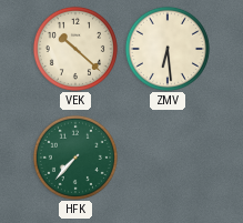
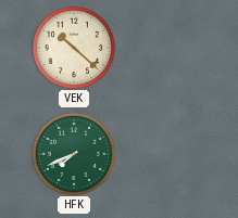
ZMV: 6:29 -> none
HFK: 7:37 -> 7:41
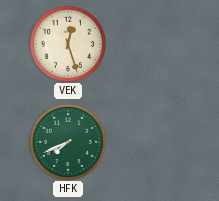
VEK: 10:22 -> 12:27
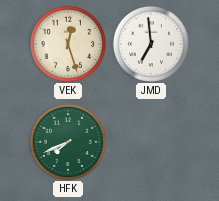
JMD: none -> 6:59
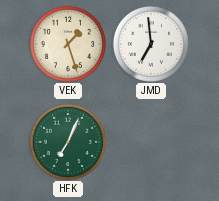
VEK: 12:27 -> 1:27
HFK: 7:41 -> 7:04
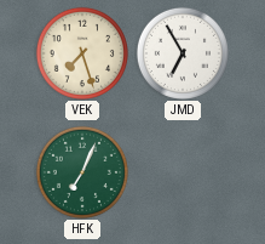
VEK: 1:27 -> 7:27
JMD: 6:59 -> 6:55
